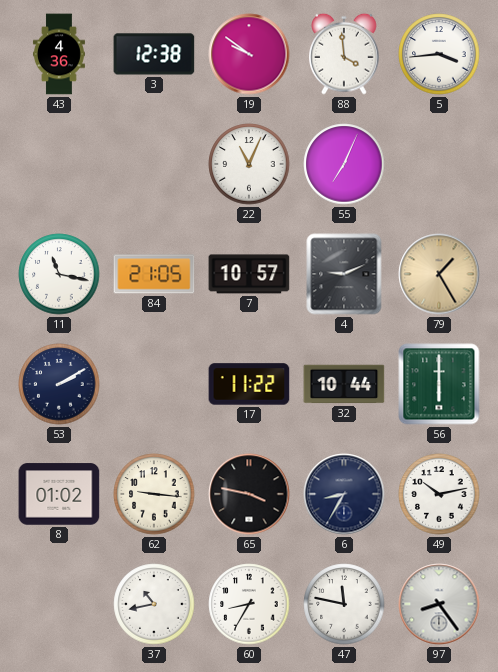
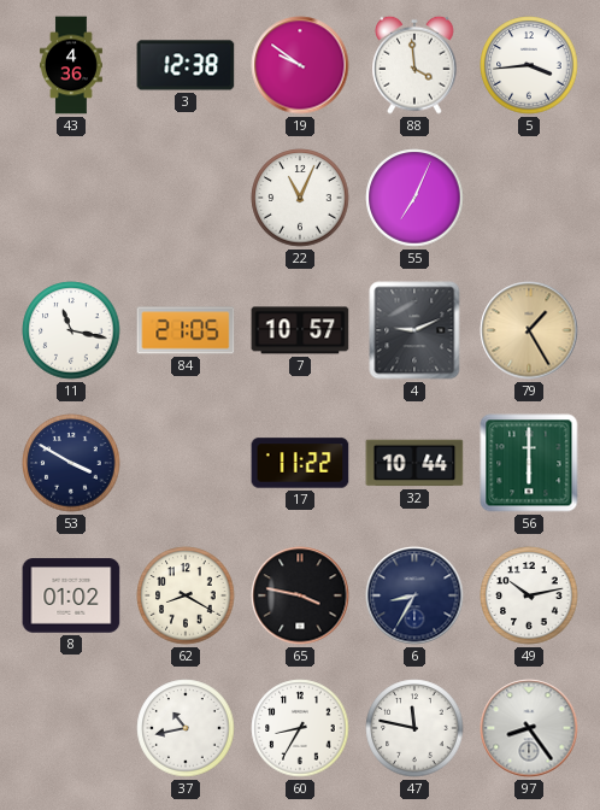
53: 2:10 -> 3:50
62: 9:16 -> 8:20
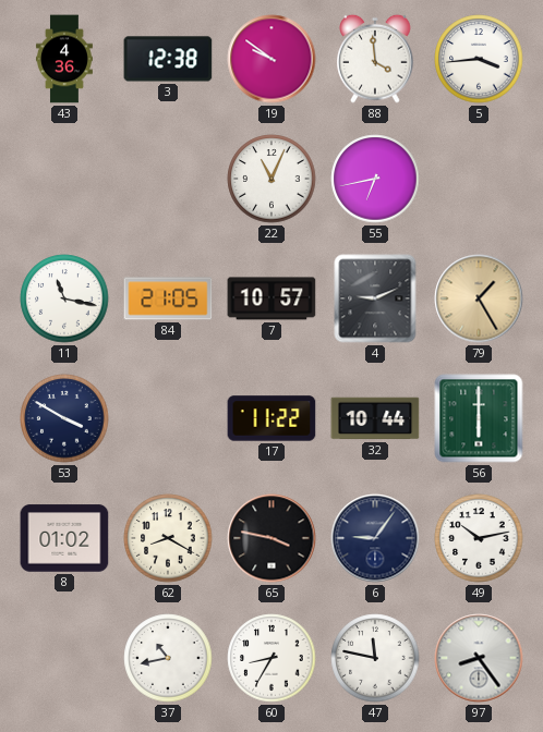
55: 7:04 -> 6:43
6: 8:35 -> 9:06
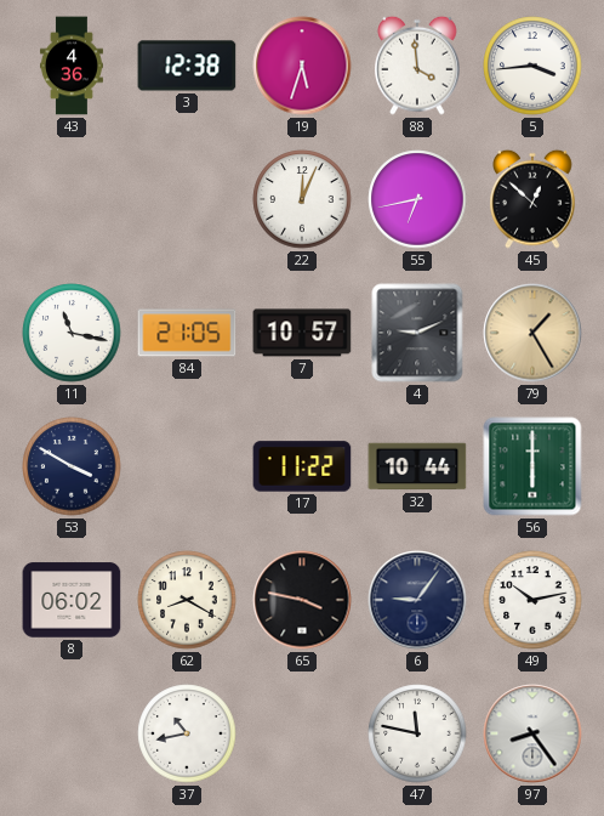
19: 9:51 -> 5:33
22: 11:04 -> 12:04
45: none -> 12:52
8: 01:02 -> 06:02
60: 8:35 -> none
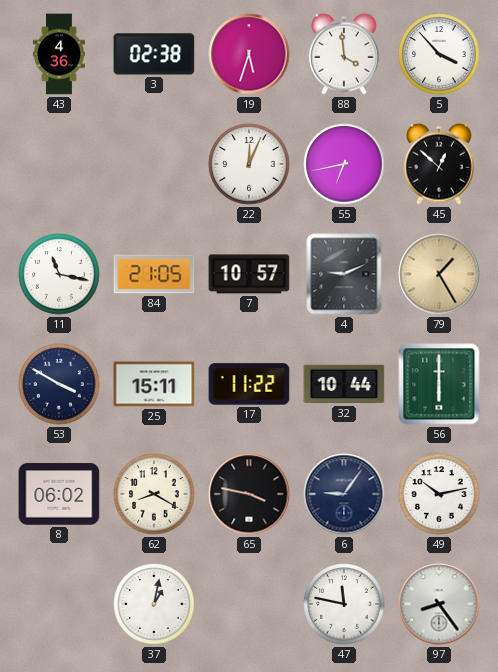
3: 12:38 -> 02:38
5: 3:44 -> 3:53
25: none -> 15:11
37: 10:43 -> 1:02
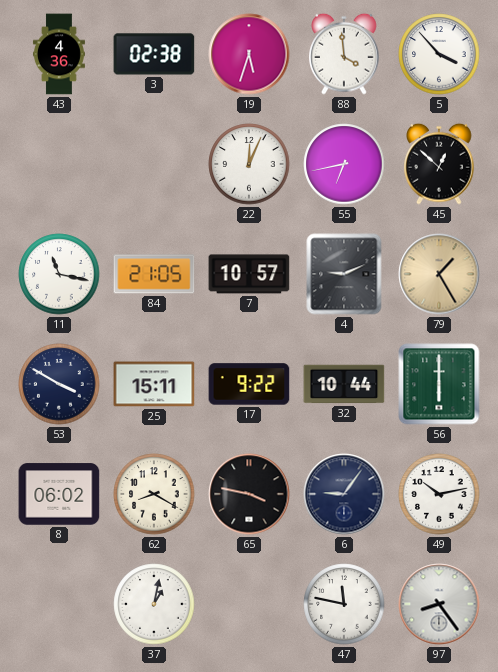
17: 11:22 -> 9:22
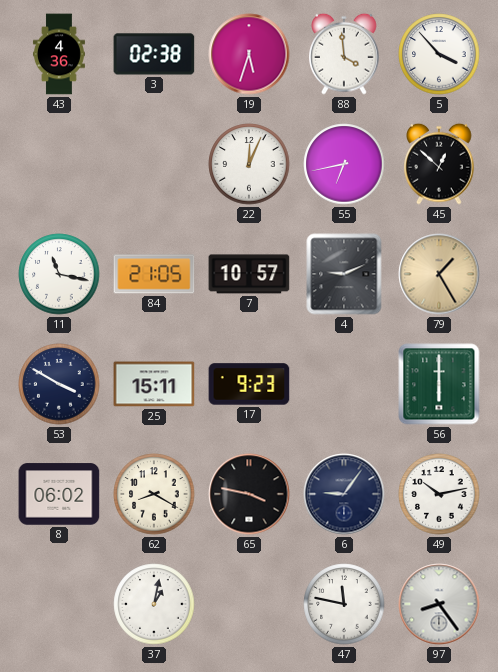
17: 9:22 -> 9:23
32: 10:44 -> none
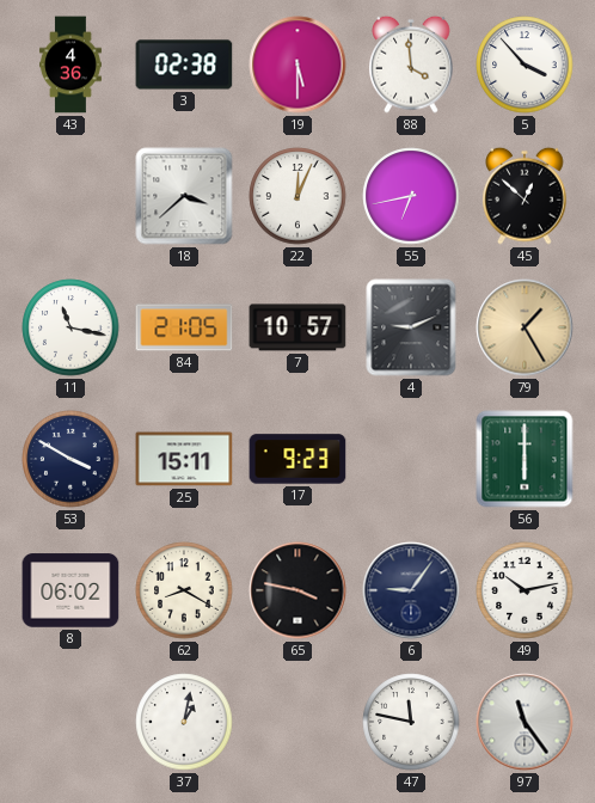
19: 5:33 -> 5:30
18: none -> 3:38
97: 8:24 -> 11:24
